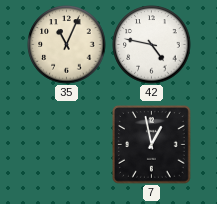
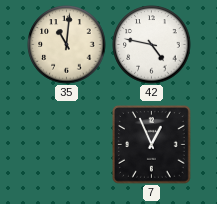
35: 11:04 -> 11:01
7: 12:58 -> 12:56
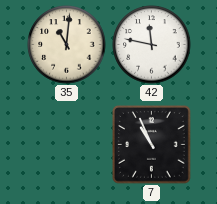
42: 4:47 -> 11:47
7: 12:56 -> 10:56
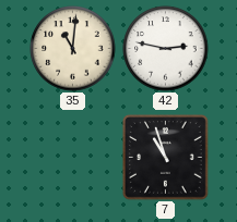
42: 11:47 -> 2:47
7: 10:56 -> 10:57
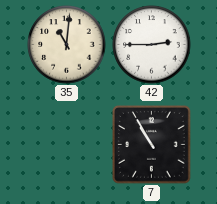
42: 2:47 -> 2:45
7: 10:57 -> 10:55
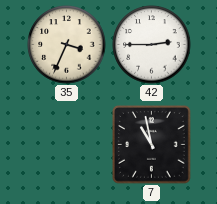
35: 11:01 -> 3:34
7: 10:55 -> 10:58
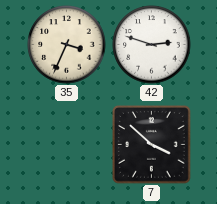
42: 2:45 -> 2:48
7: 10:58 -> 3:52
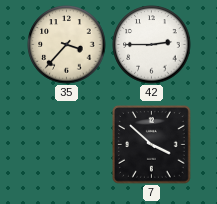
35: 3:34 -> 3:37
42: 2:48 -> 2:45
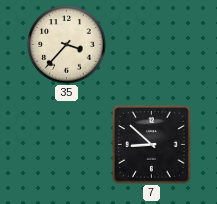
42: 2:45 -> none
7: 3:52 -> 8:52
